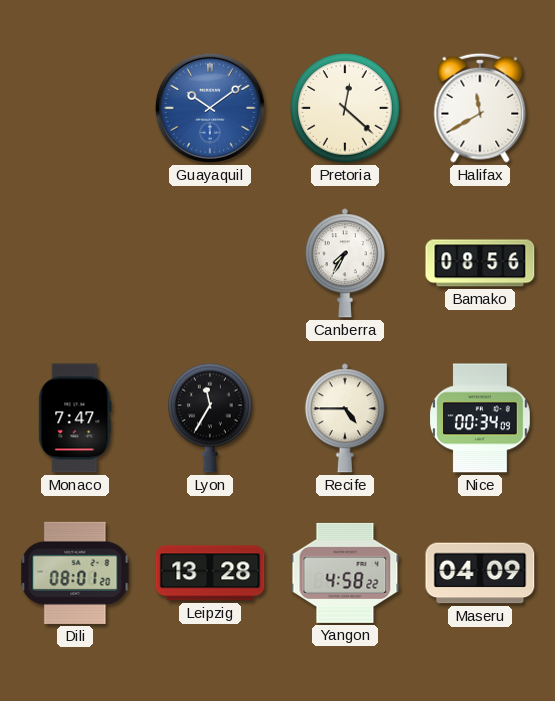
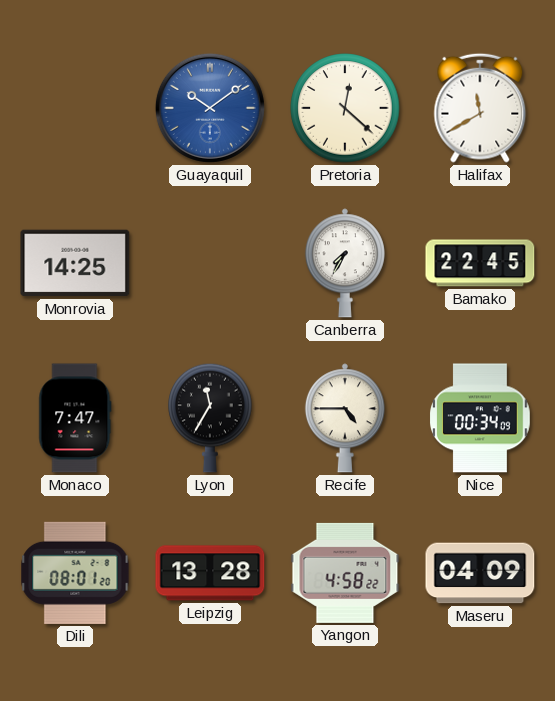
Monrovia: none -> 14:25
Bamako: 08:56 -> 22:45
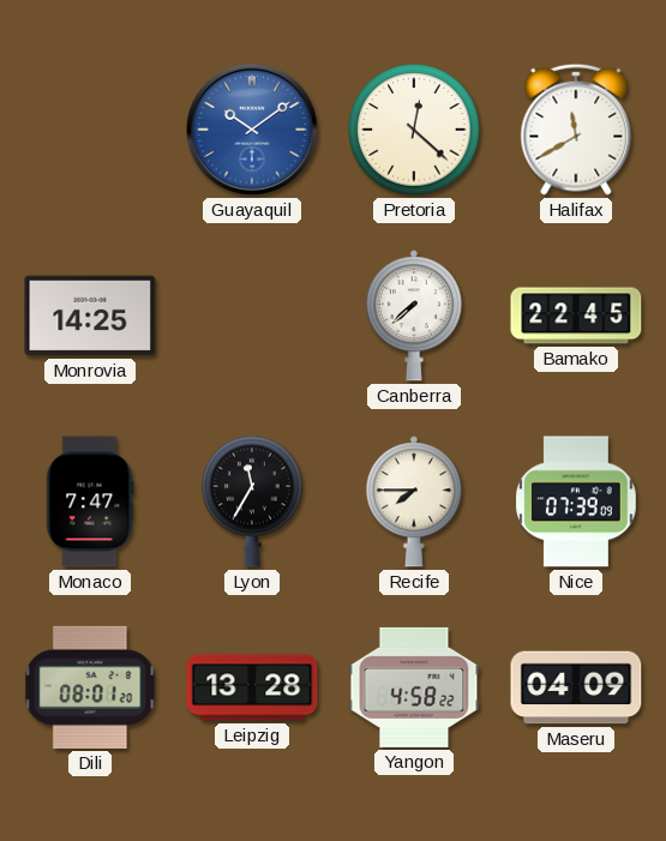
Canberra: 7:35 -> 7:38
Recife: 4:45 -> 7:45
Nice: 00:34 -> 07:39
